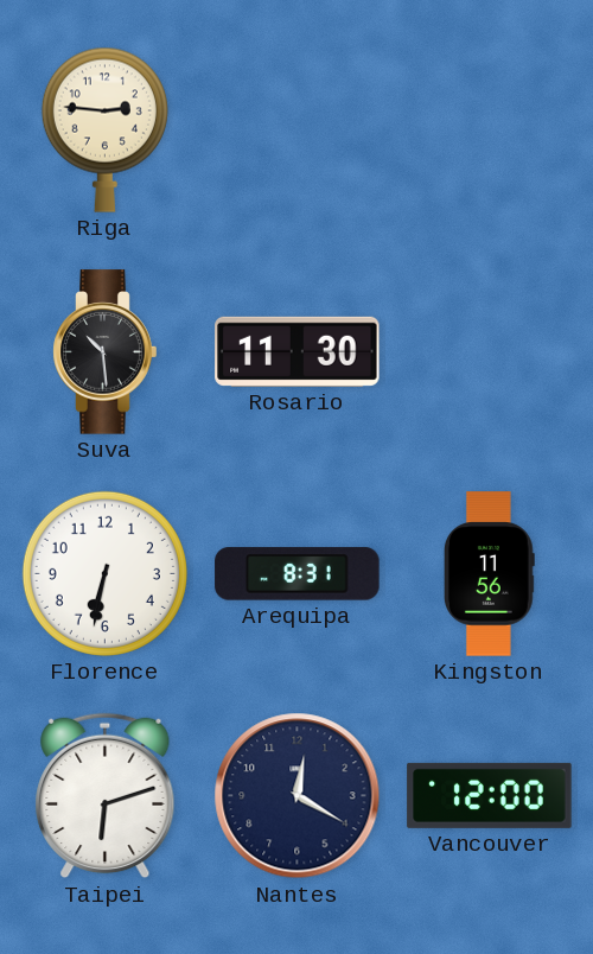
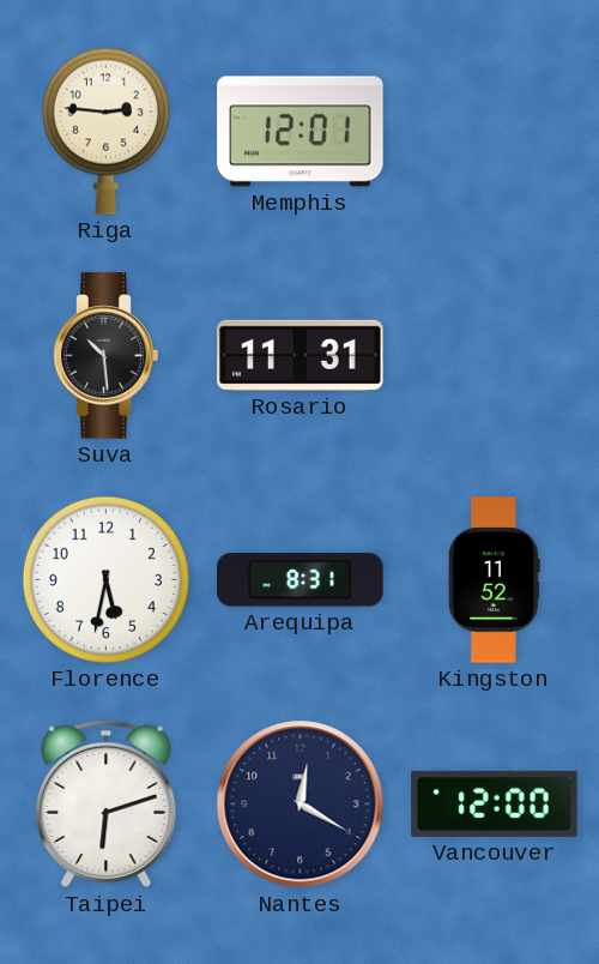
Memphis: none -> 12:01
Rosario: 11:30 -> 11:31
Florence: 6:32 -> 5:32
Kingston: 11:56 -> 11:52
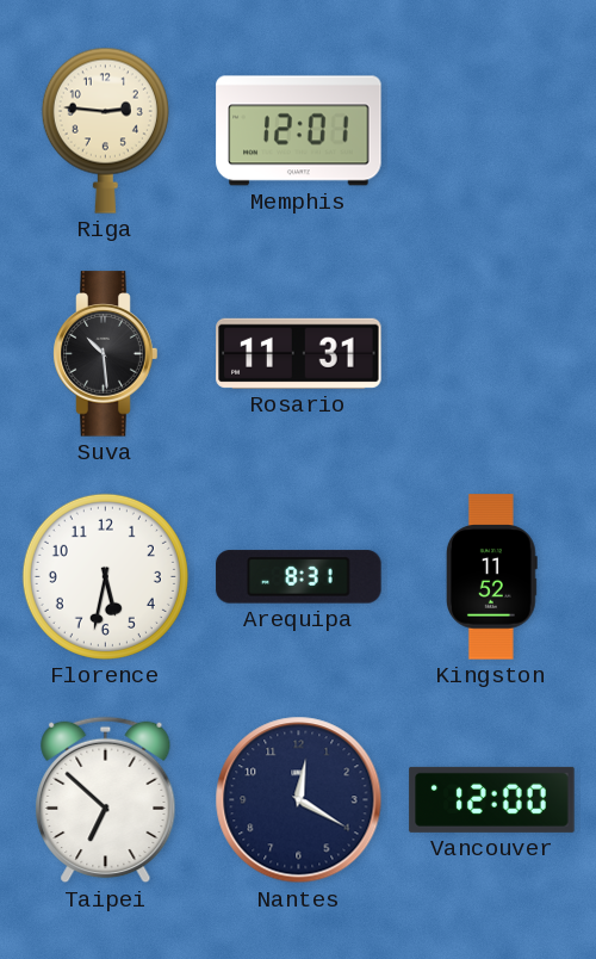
Taipei: 6:12 -> 6:52
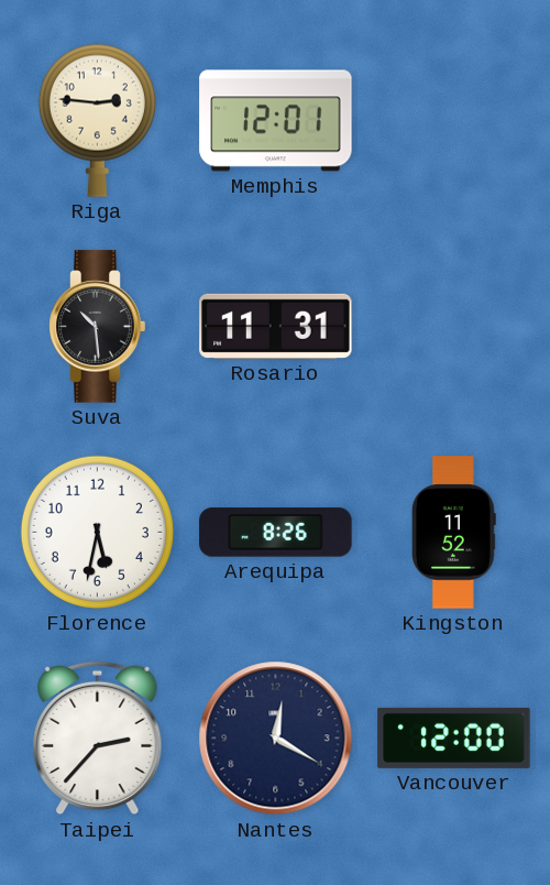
Arequipa: 8:31 -> 8:26
Taipei: 6:52 -> 2:37
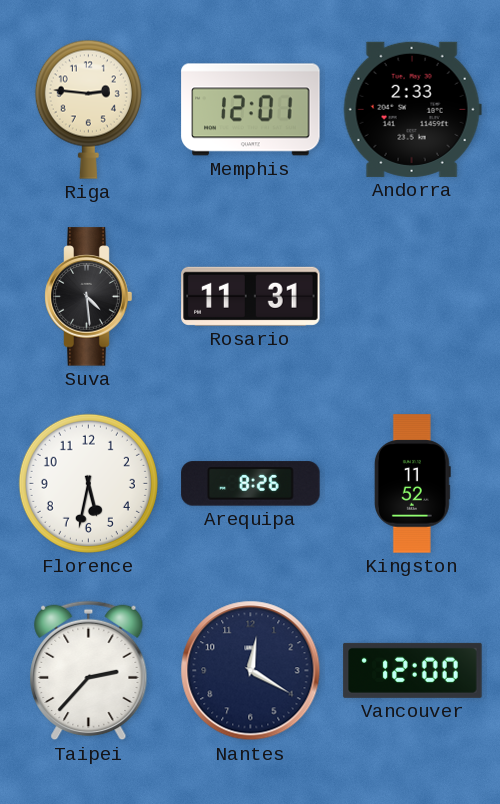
Andorra: none -> 2:33
Suva: 10:29 -> 4:29
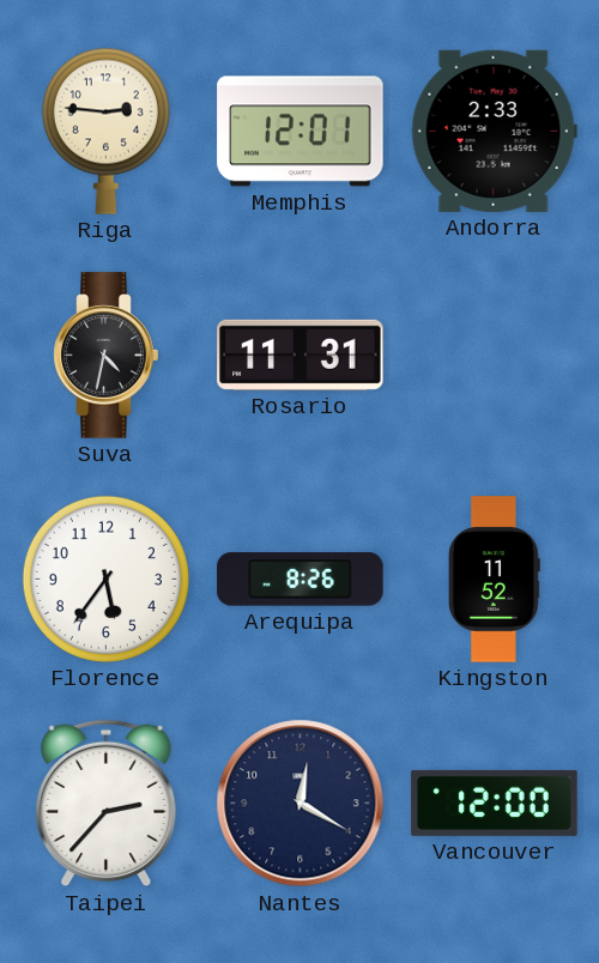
Suva: 4:29 -> 4:32
Florence: 5:32 -> 5:36
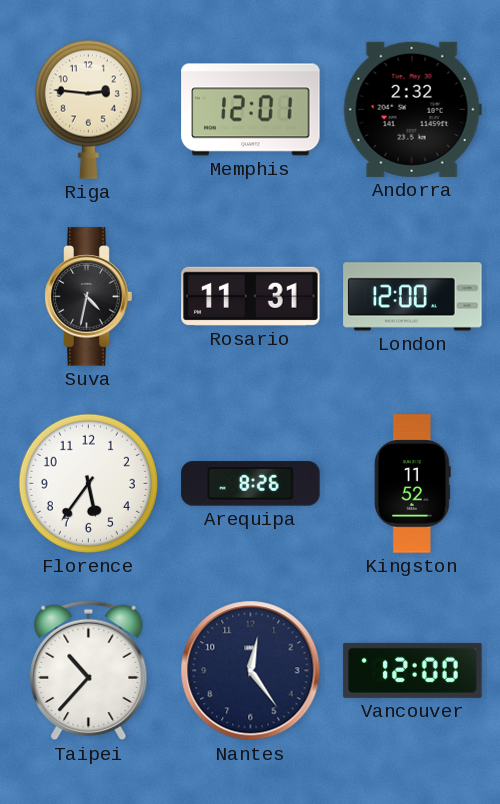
Andorra: 2:33 -> 2:32
London: none -> 12:00
Taipei: 2:37 -> 10:37
Nantes: 12:20 -> 12:24
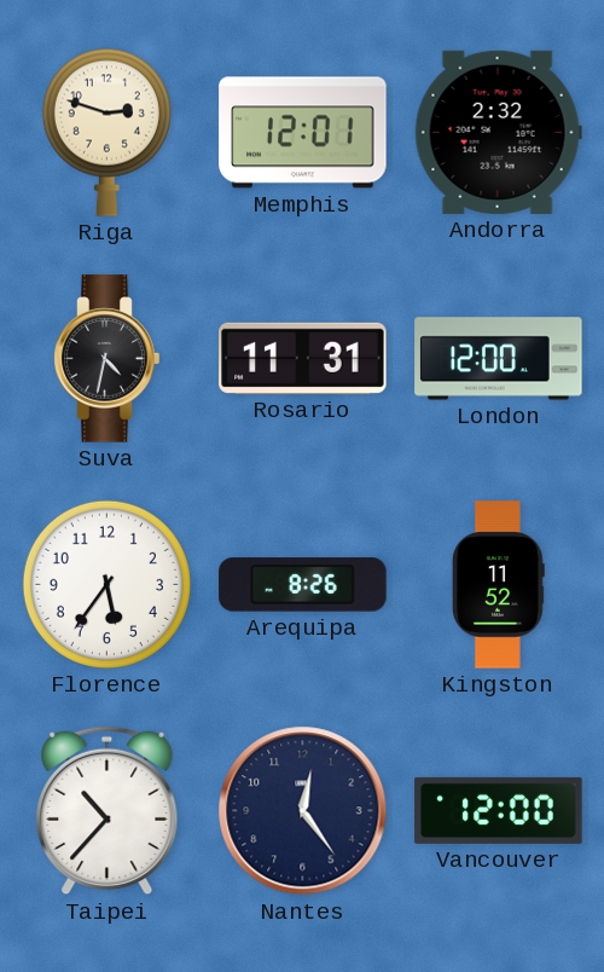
Riga: 2:46 -> 2:48
